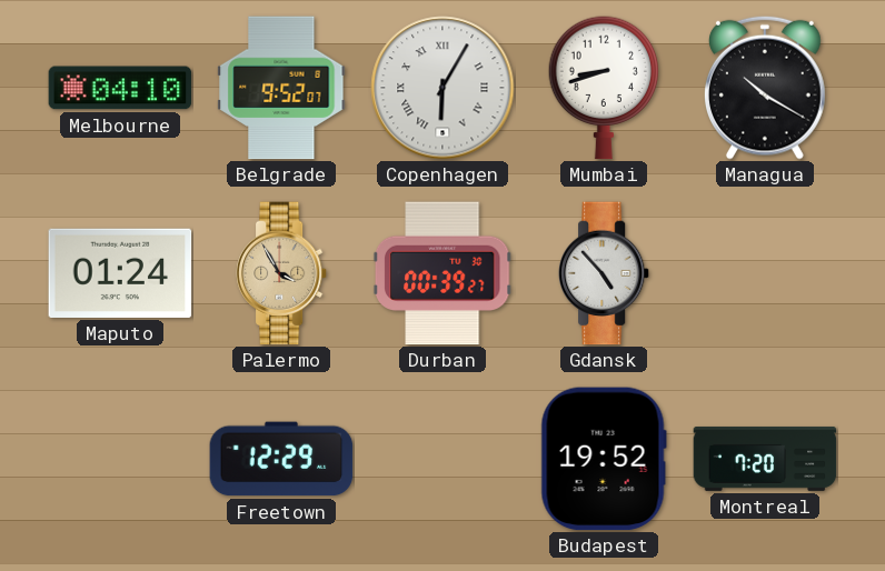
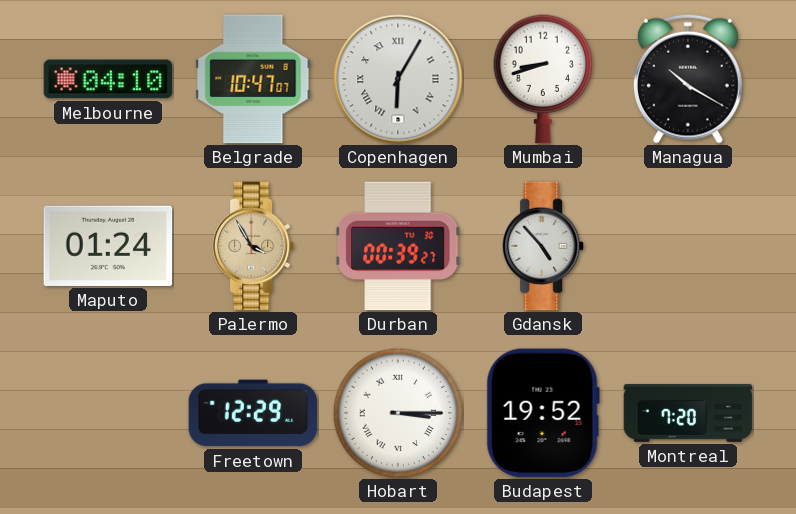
Belgrade: 9:52 -> 10:47
Hobart: none -> 3:15
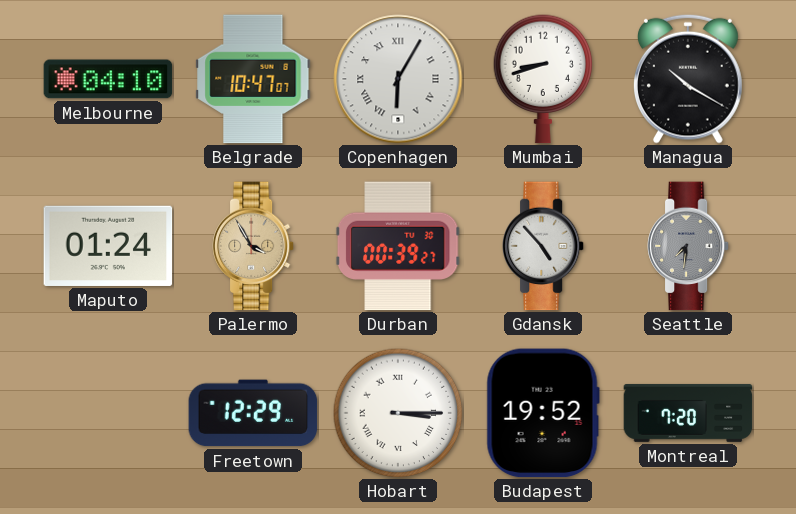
Seattle: none -> 7:31
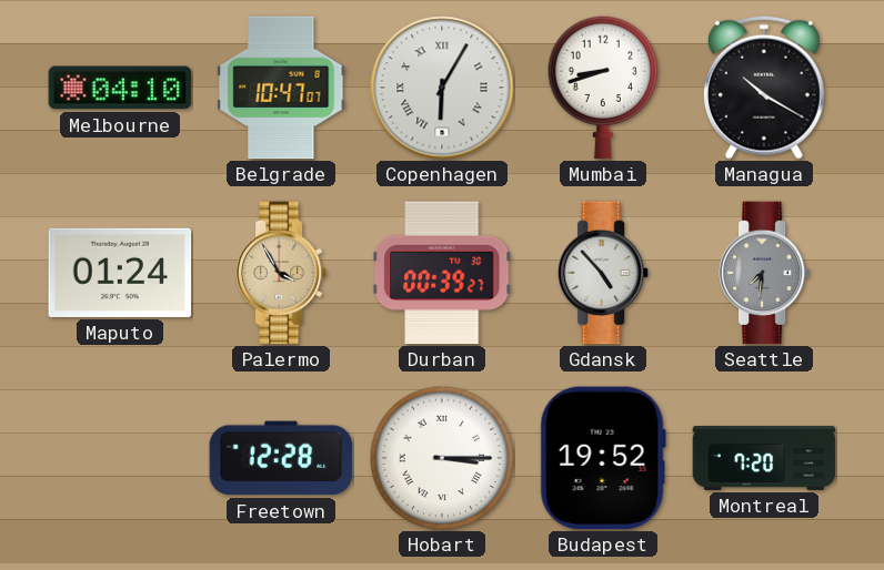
Freetown: 12:29 -> 12:28
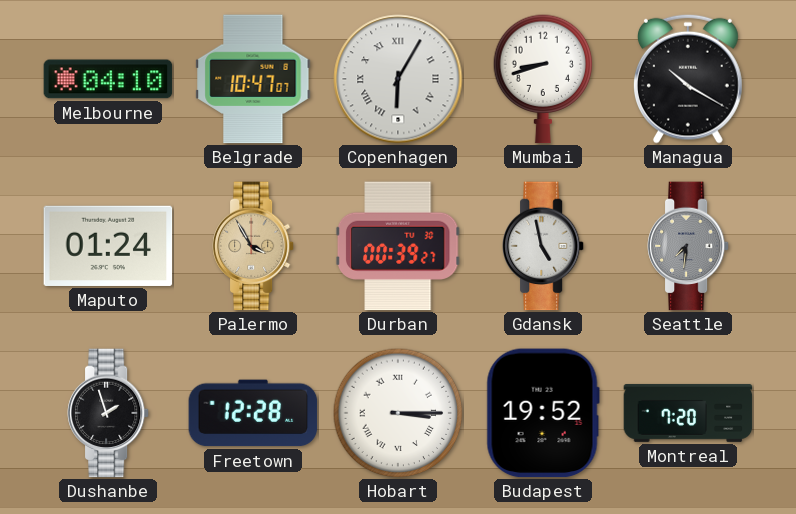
Gdansk: 4:53 -> 4:58
Dushanbe: none -> 1:57
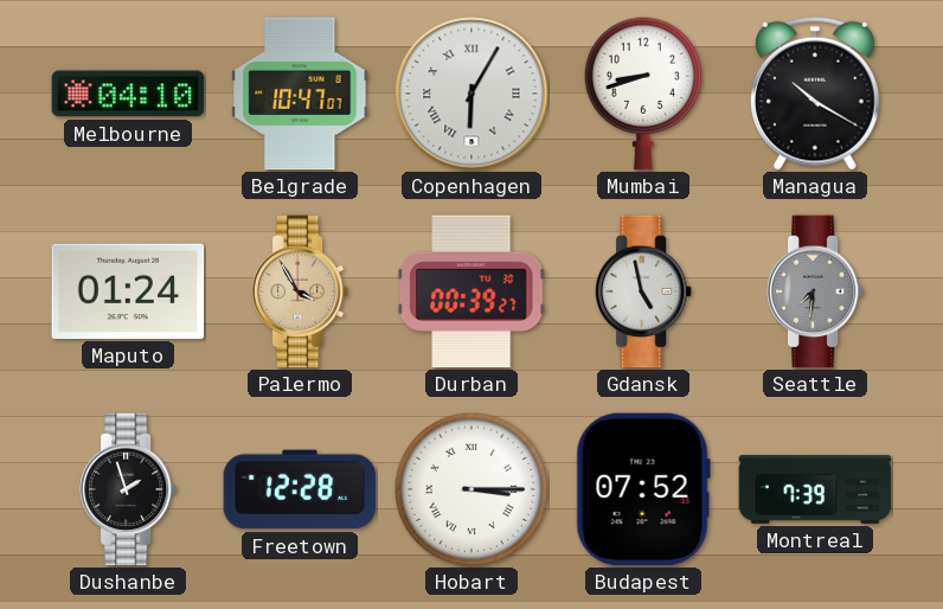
Budapest: 19:52 -> 07:52
Montreal: 7:20 -> 7:39
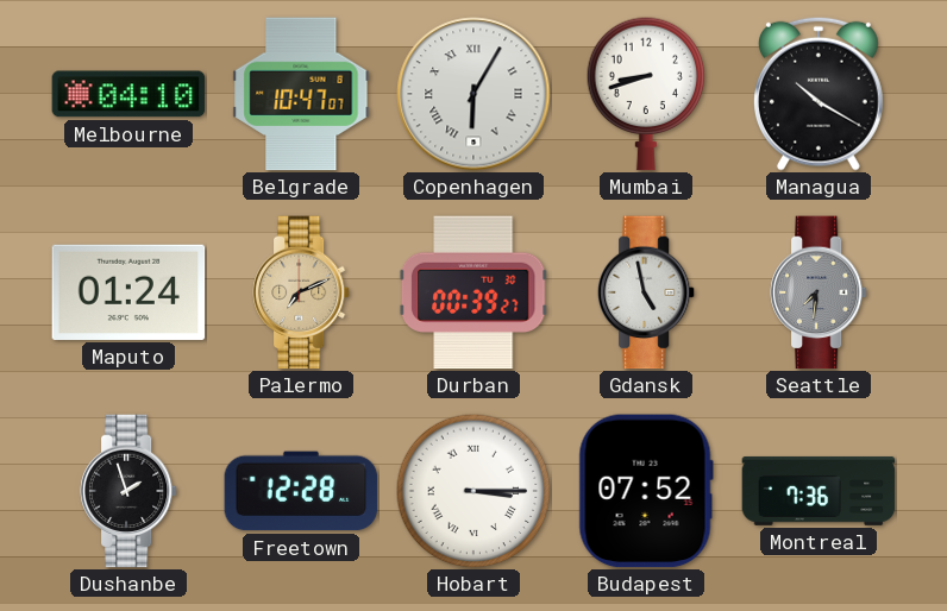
Palermo: 3:55 -> 7:11
Montreal: 7:39 -> 7:36
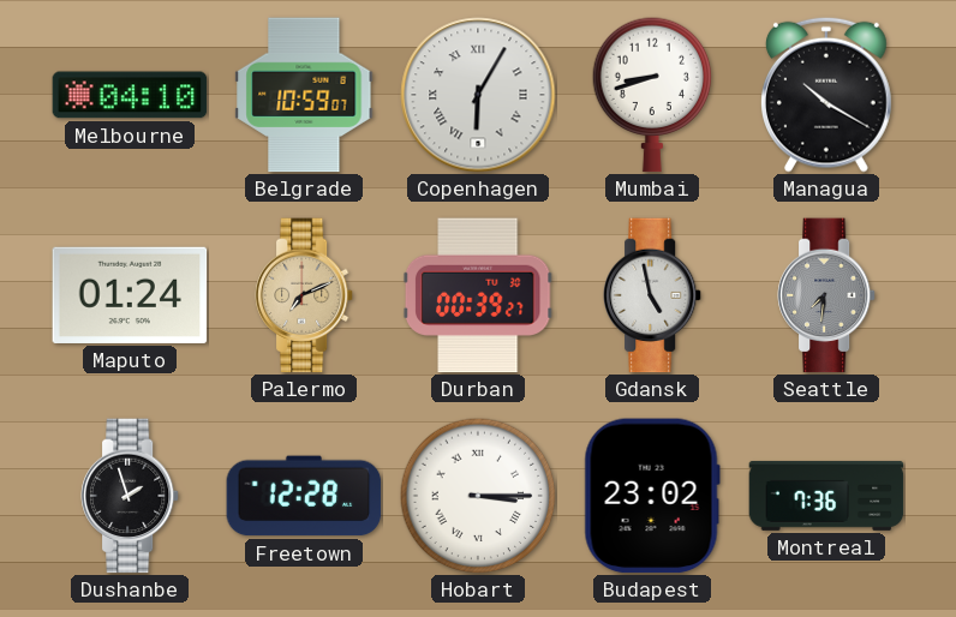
Belgrade: 10:47 -> 10:59
Budapest: 07:52 -> 23:02
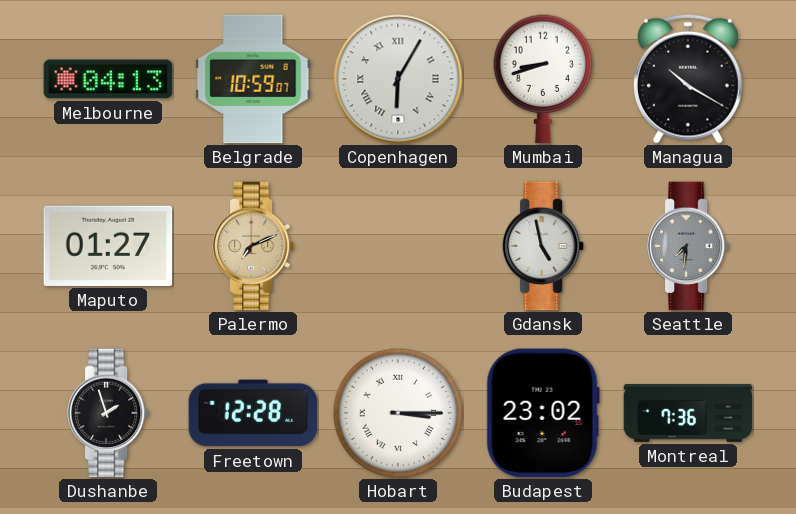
Melbourne: 04:10 -> 04:13
Maputo: 01:24 -> 01:27
Durban: 00:39 -> none
